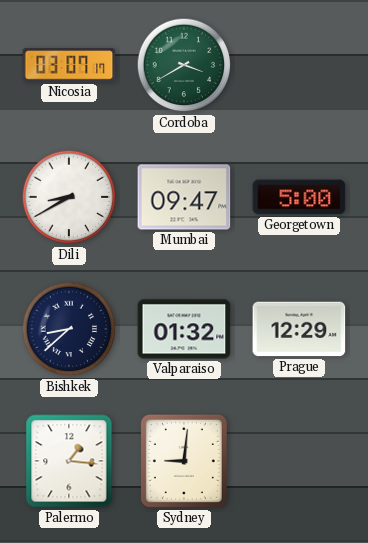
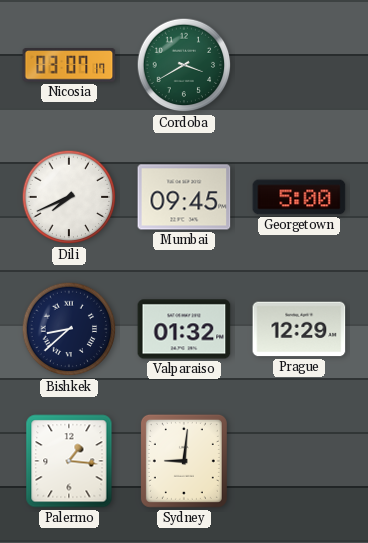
Dili: 8:40 -> 7:41
Mumbai: 09:47 -> 09:45
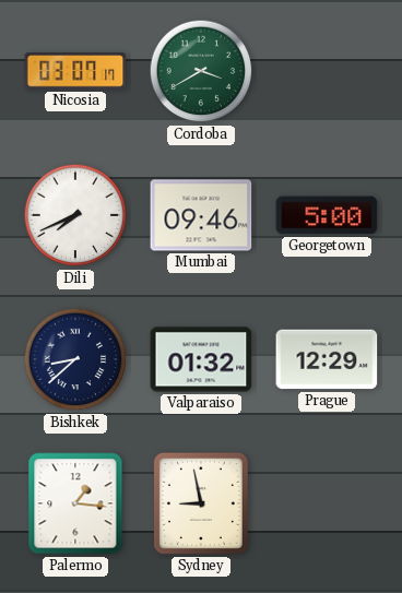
Mumbai: 09:45 -> 09:46
Sydney: 9:01 -> 8:58
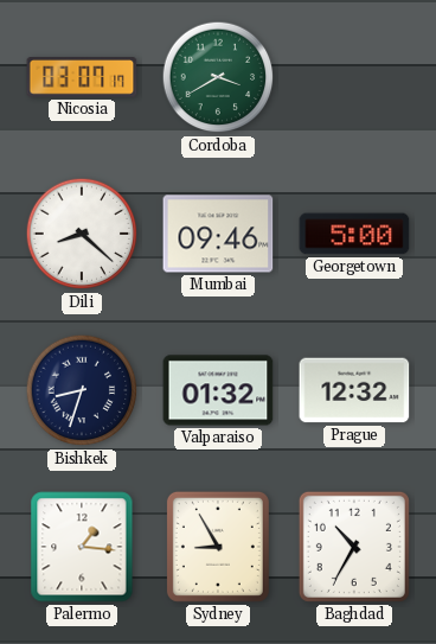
Dili: 7:41 -> 8:22
Bishkek: 8:38 -> 8:33
Prague: 12:29 -> 12:32
Sydney: 8:58 -> 8:55
Baghdad: none -> 10:35
